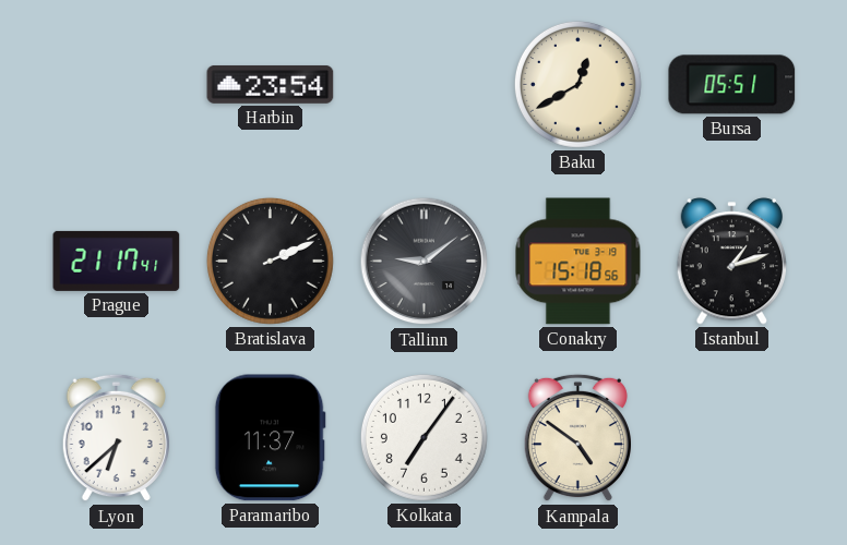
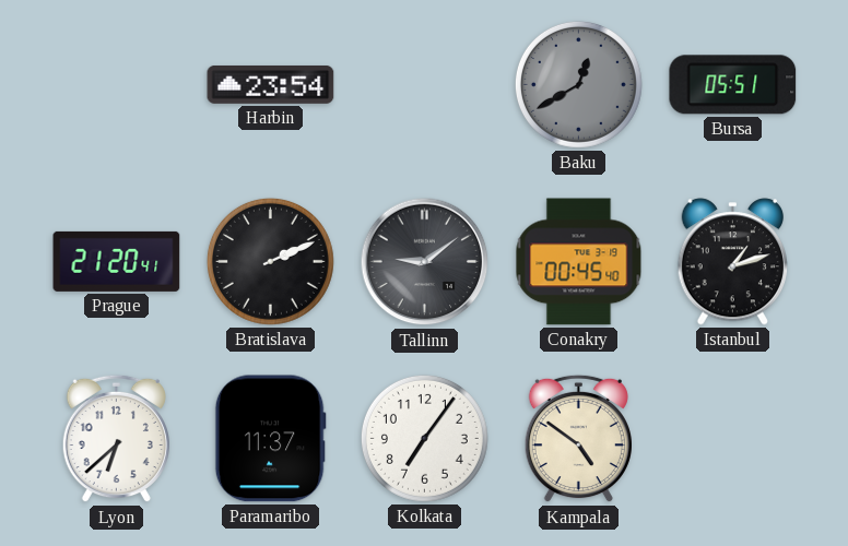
Baku dial: cream -> grey
Prague: 21:17 -> 21:20
Conakry: 15:18 -> 00:45
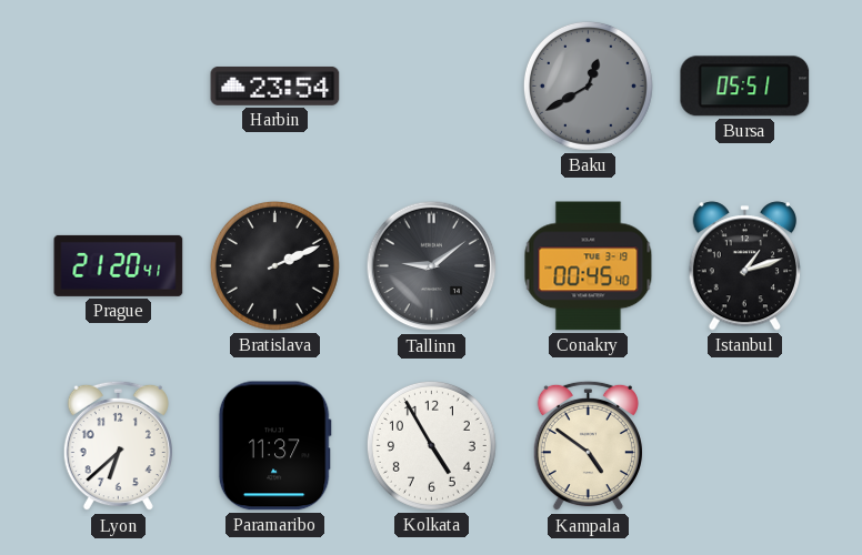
Kolkata: 7:06 -> 4:55
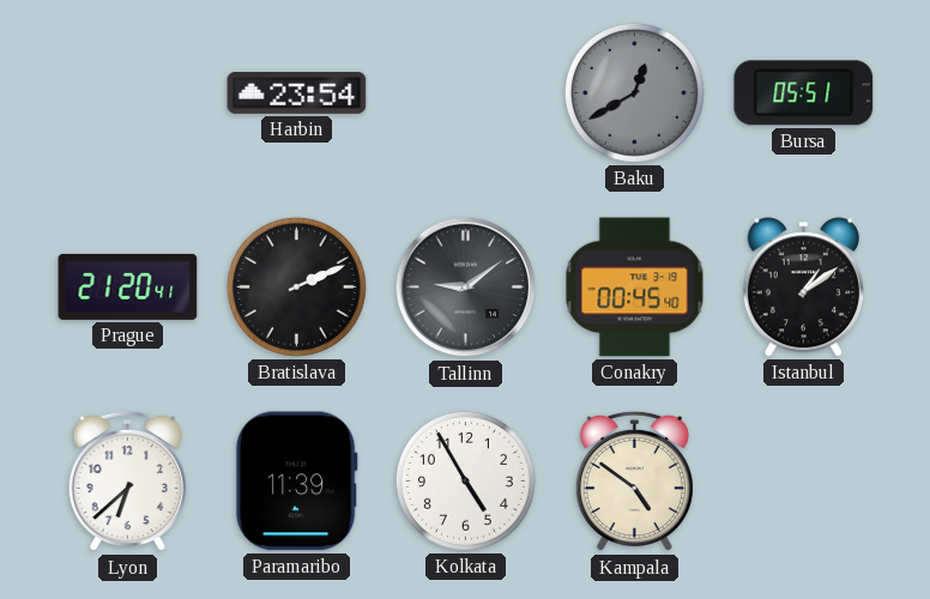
Istanbul: 1:12 -> 1:09
Paramaribo: 11:37 -> 11:39
